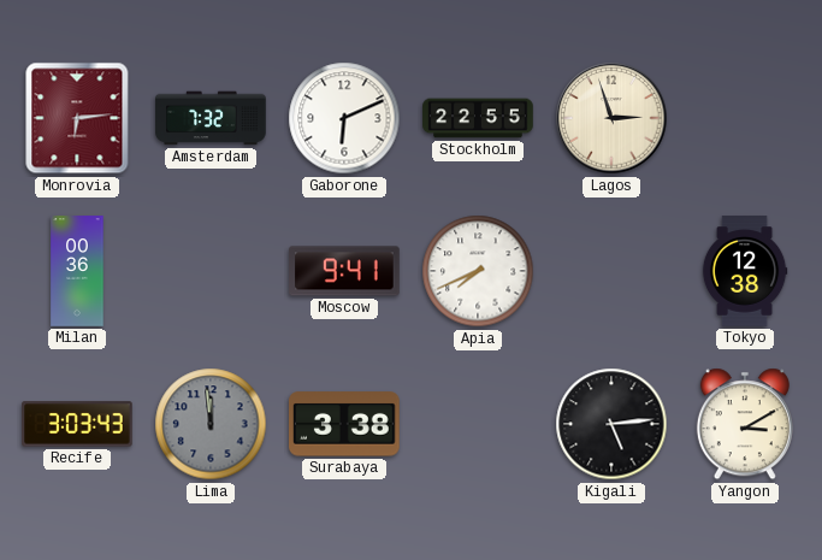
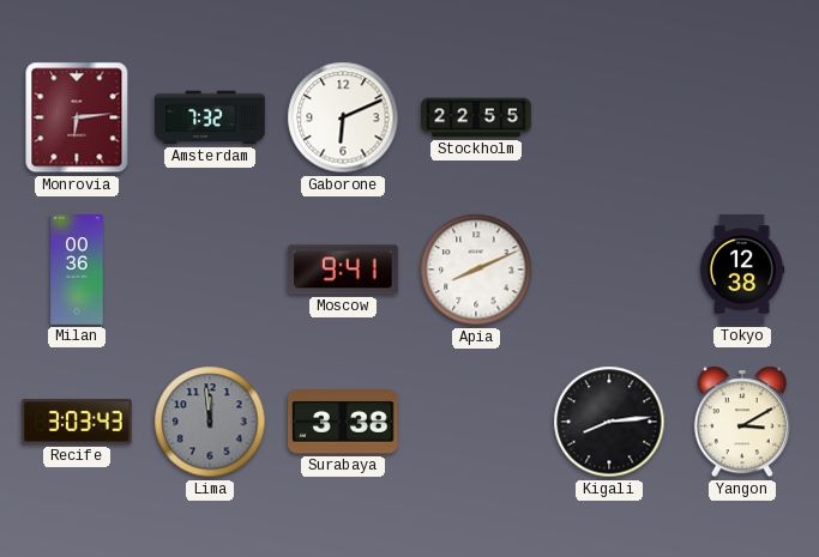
Lagos: 2:57 -> none
Apia: 7:41 -> 8:11
Kigali: 5:14 -> 8:14
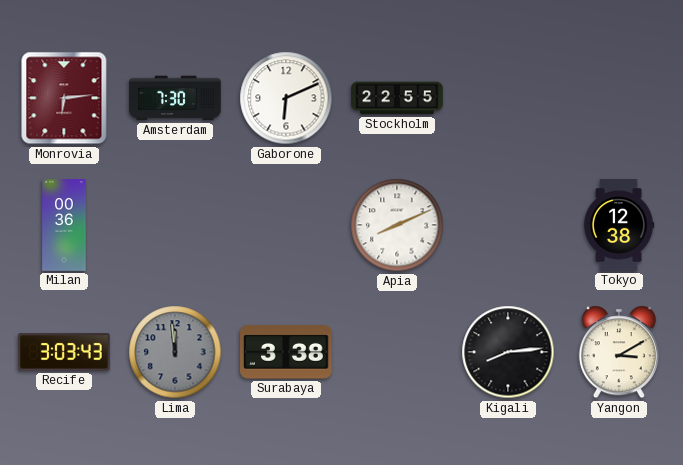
Amsterdam: 7:32 -> 7:30
Moscow: 9:41 -> none
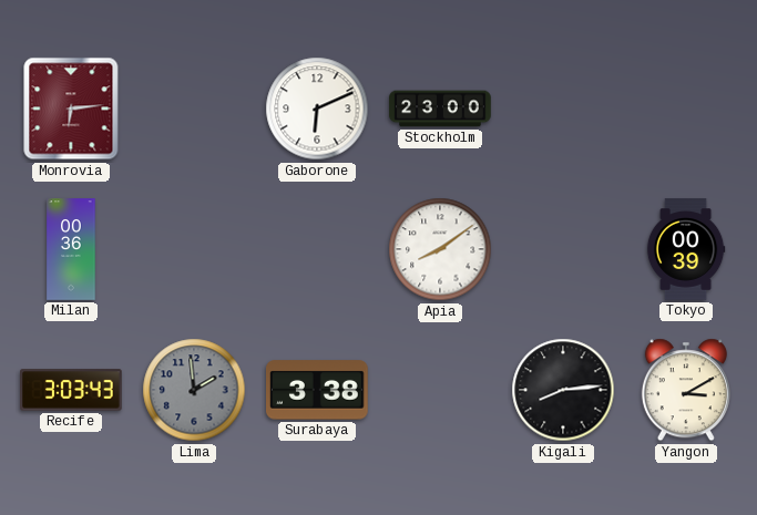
Amsterdam: 7:30 -> none
Stockholm: 22:55 -> 23:00
Apia: 8:11 -> 8:09
Tokyo: 12:38 -> 00:39
Lima: 11:59 -> 1:59
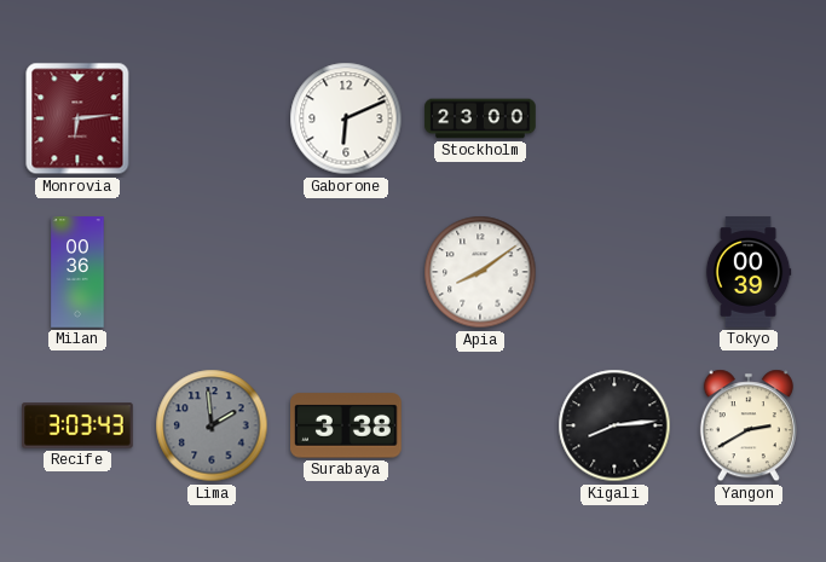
Yangon: 3:10 -> 2:40
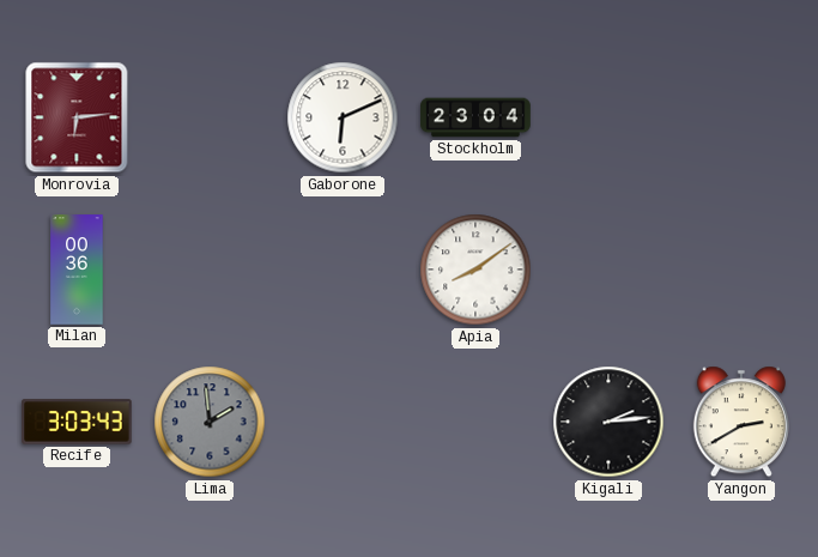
Stockholm: 23:00 -> 23:04
Tokyo: 00:39 -> none
Surabaya: 3:38 -> none
Kigali: 8:14 -> 2:14
